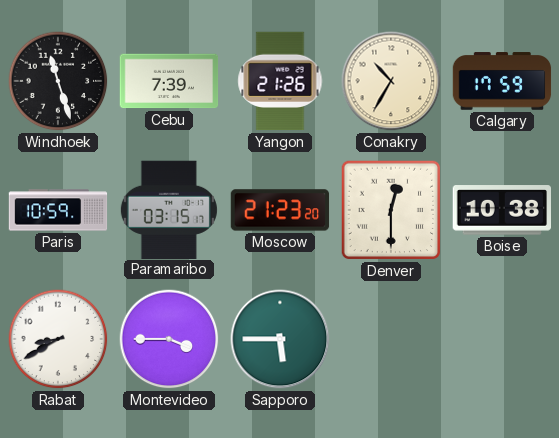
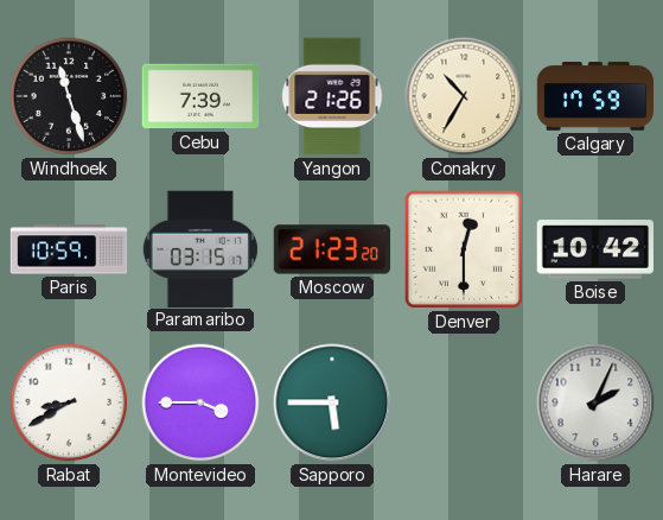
Boise: 10:38 -> 10:42
Harare: none -> 2:04
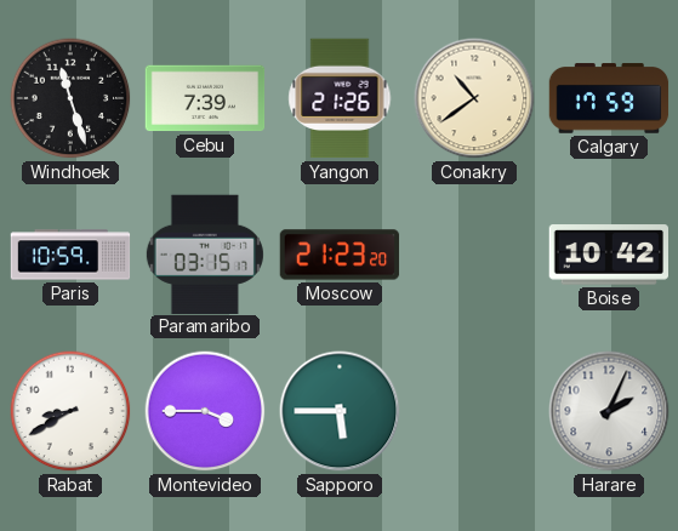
Conakry: 10:35 -> 10:39
Denver: 12:30 -> none
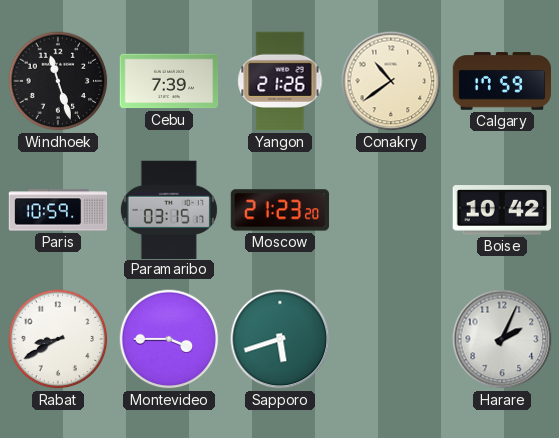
Sapporo: 5:45 -> 5:42
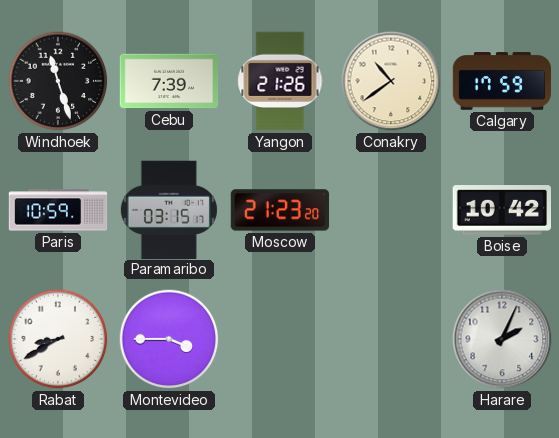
Sapporo: 5:42 -> none
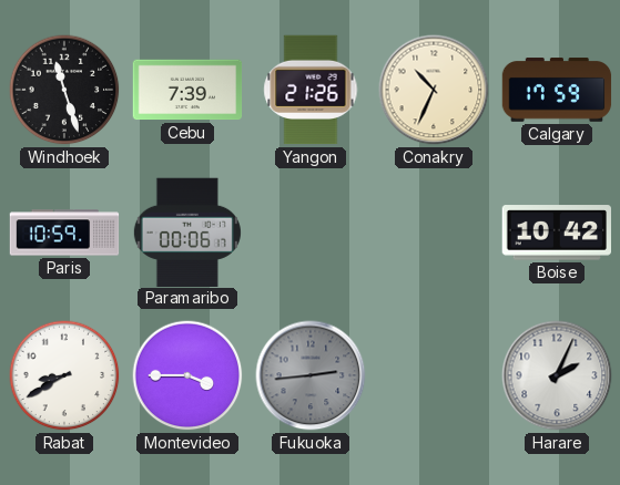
Conakry: 10:39 -> 10:34
Paramaribo: 03:15 -> 00:06
Moscow: 21:23 -> none
Fukuoka: none -> 2:44
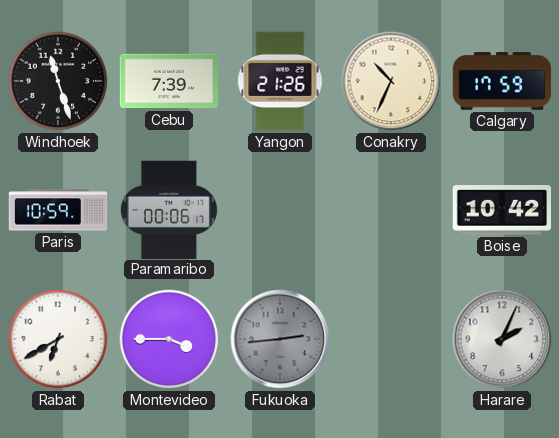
Rabat: 8:40 -> 6:40
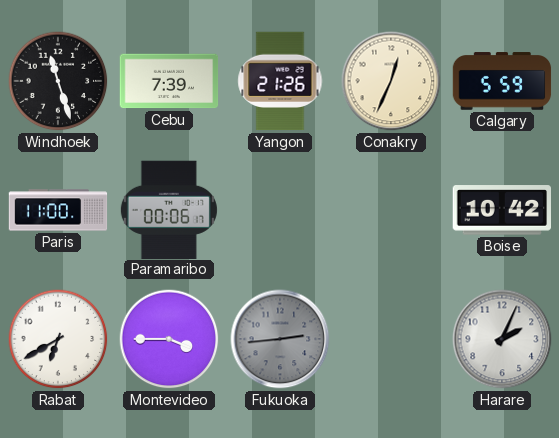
Conakry: 10:34 -> 12:34
Calgary: 17:59 -> 5:59
Paris: 10:59 -> 11:00
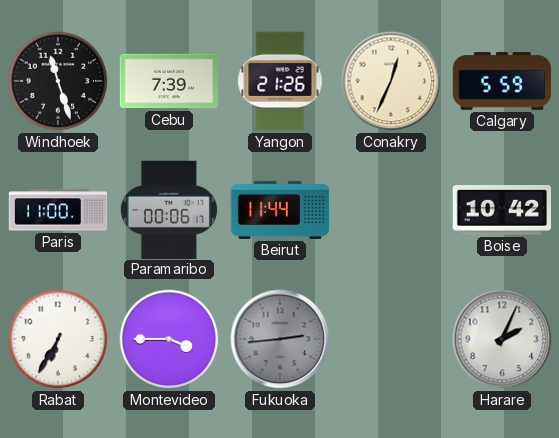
Beirut: none -> 11:44
Rabat: 6:40 -> 6:35
